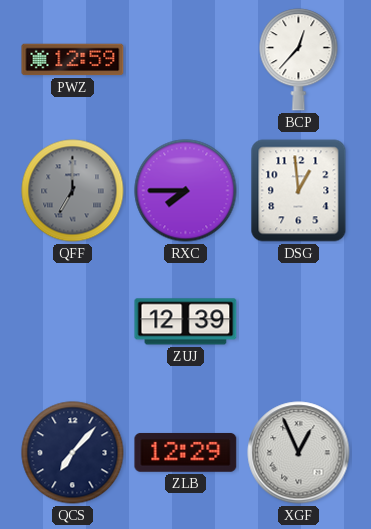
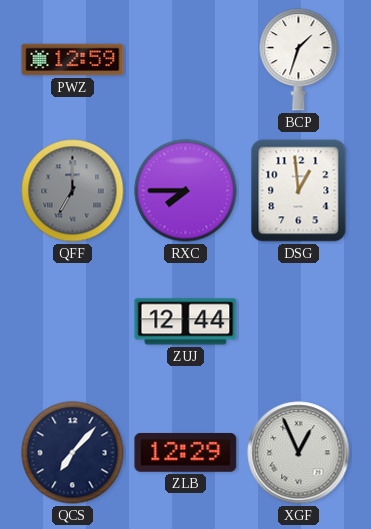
BCP: 12:37 -> 1:33
ZUJ: 12:39 -> 12:44
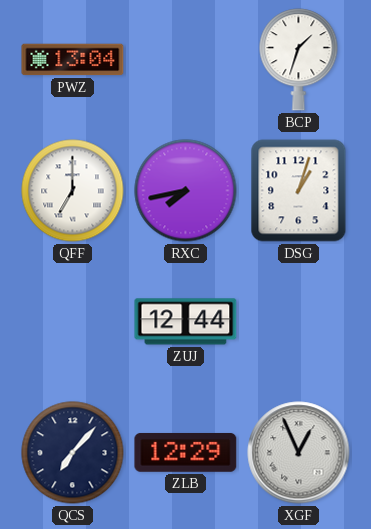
PWZ: 12:59 -> 13:04
QFF dial: grey -> white
RXC: 7:45 -> 7:43
DSG: 12:59 -> 1:03
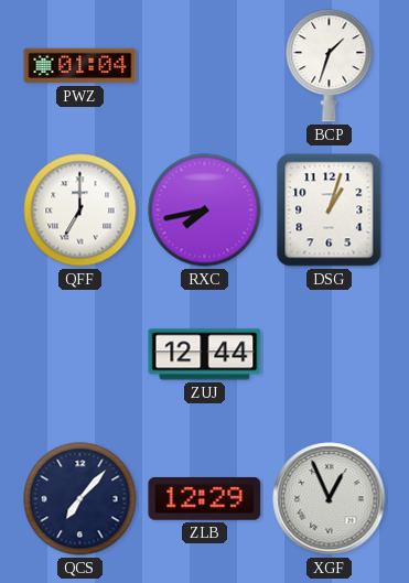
PWZ: 13:04 -> 01:04
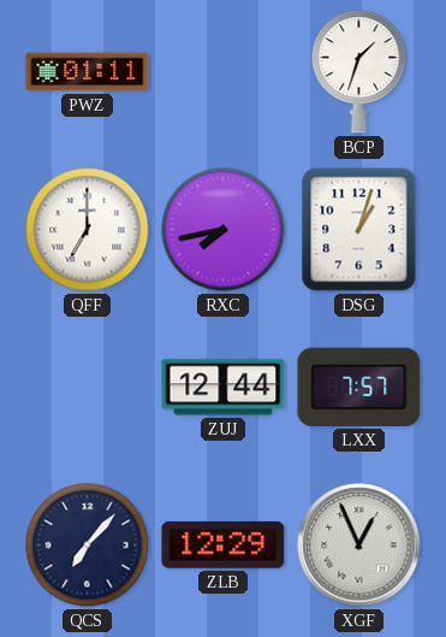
PWZ: 01:04 -> 01:11
LXX: none -> 7:57
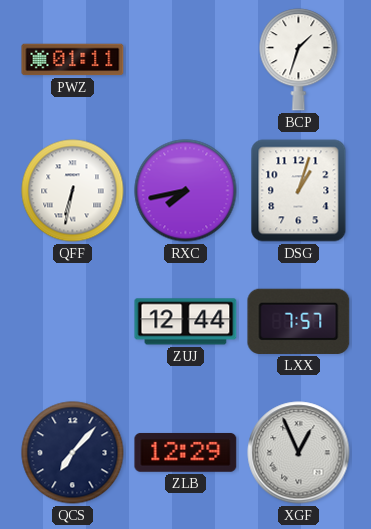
QFF: 7:00 -> 6:32
